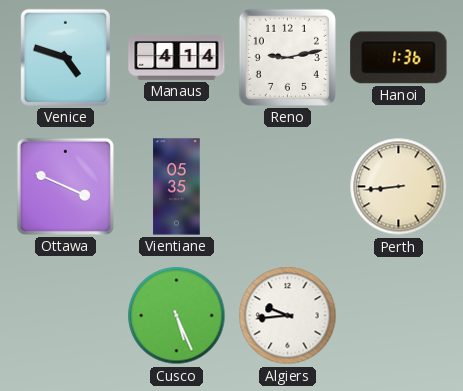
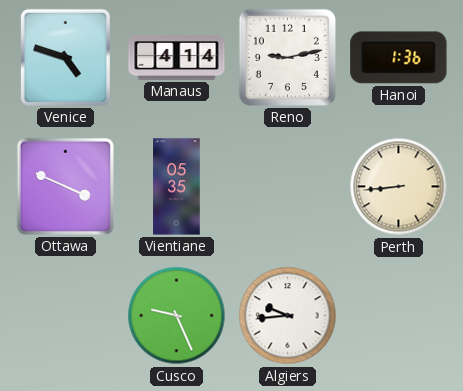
Cusco: 5:26 -> 9:26
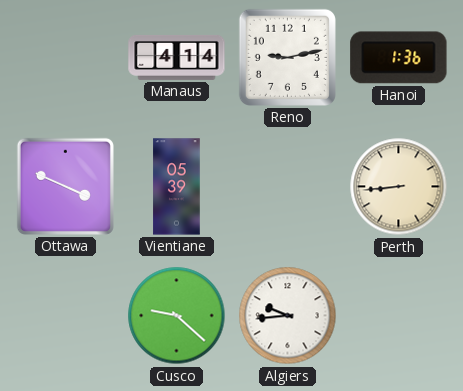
Venice: 4:48 -> none
Vientiane: 05:35 -> 05:39
Cusco: 9:26 -> 9:22
